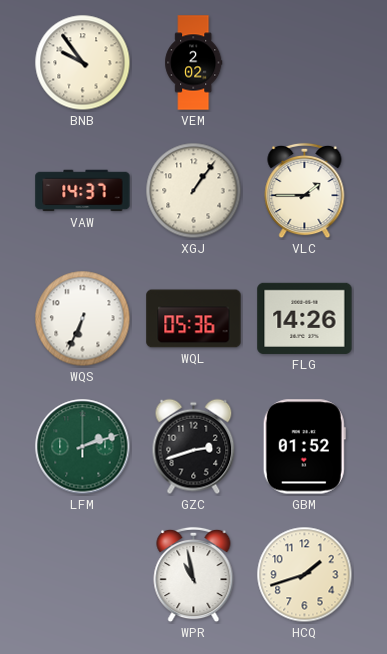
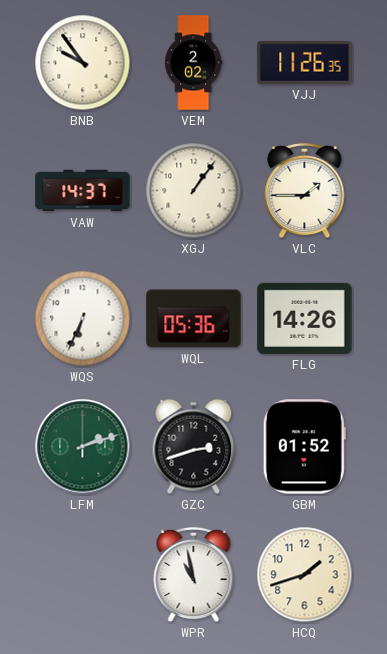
VJJ: none -> 11:26
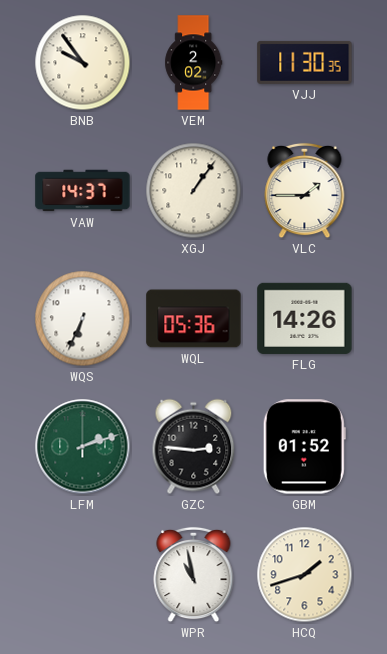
VJJ: 11:26 -> 11:30
GZC: 2:42 -> 2:46
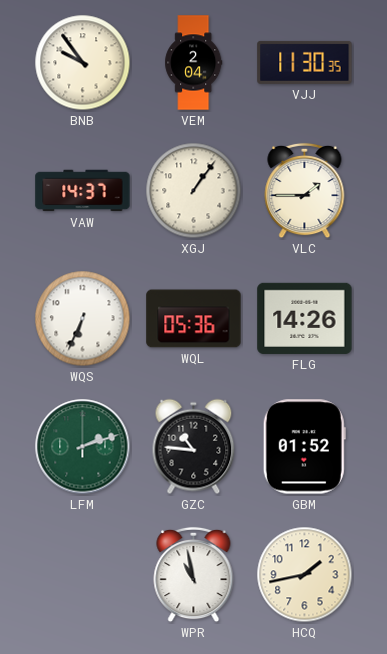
VEM: 2:02 -> 2:04
GZC: 2:46 -> 10:46
HCQ: 1:42 -> 1:43
